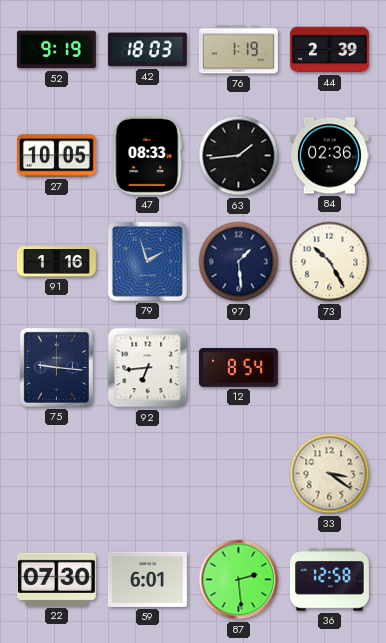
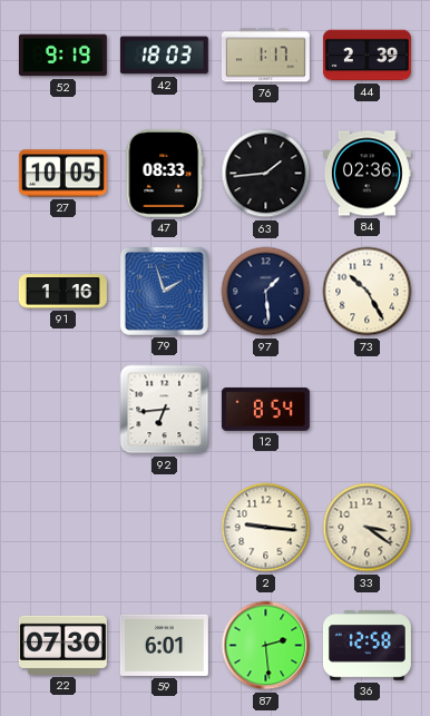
76: 1:19 -> 1:17
75: 9:16 -> none
2: none -> 9:16
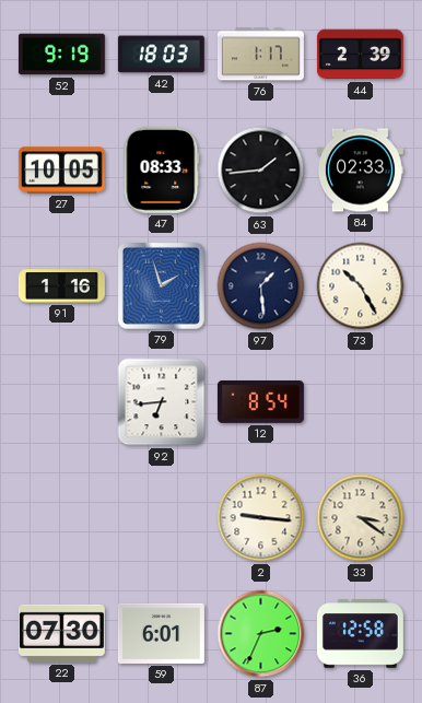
84: 02:36 -> 02:33
87: 2:29 -> 2:34
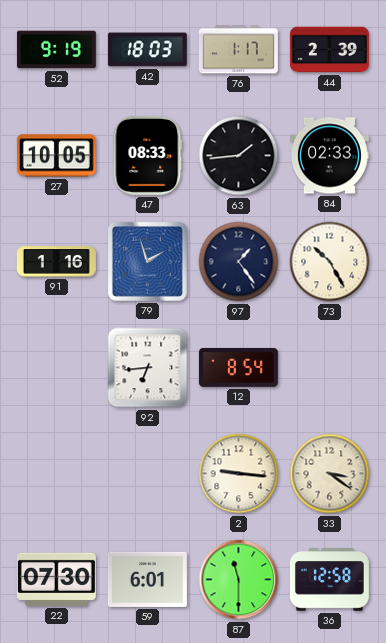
97: 1:29 -> 1:24
87: 2:34 -> 11:30
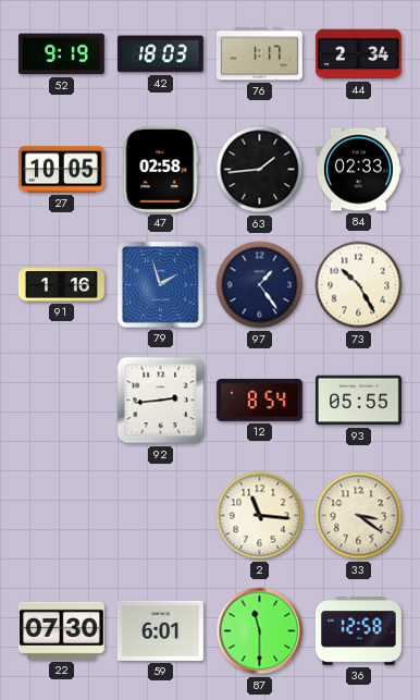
44: 2:39 -> 2:34
47: 08:33 -> 02:58
92: 6:44 -> 2:44
93: none -> 05:55
2: 9:16 -> 11:16
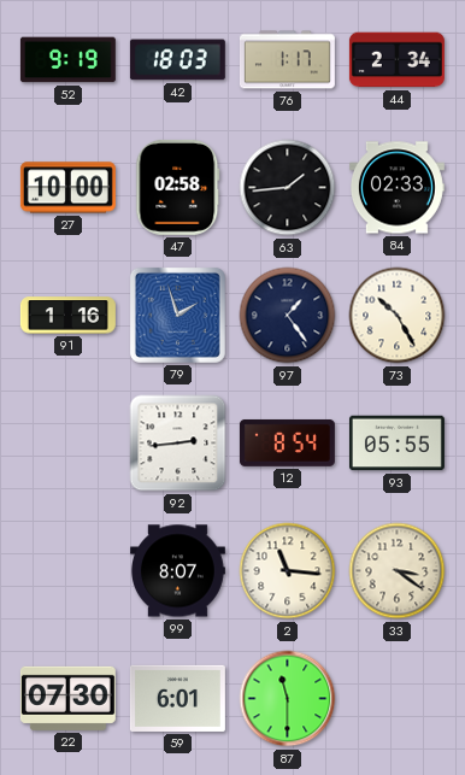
27: 10:05 -> 10:00
99: none -> 8:07
36: 12:58 -> none
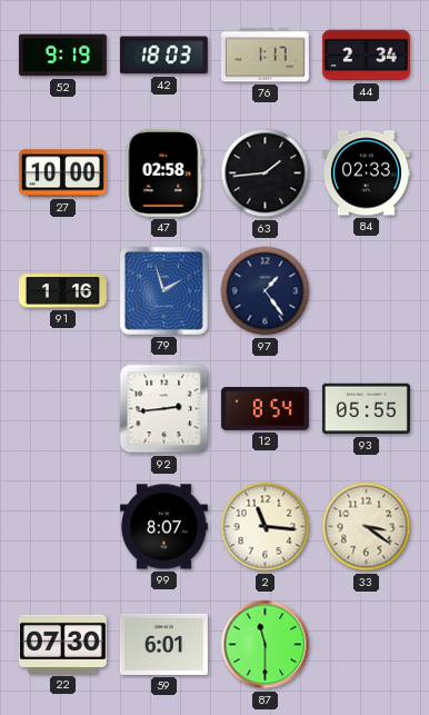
73: 10:25 -> none
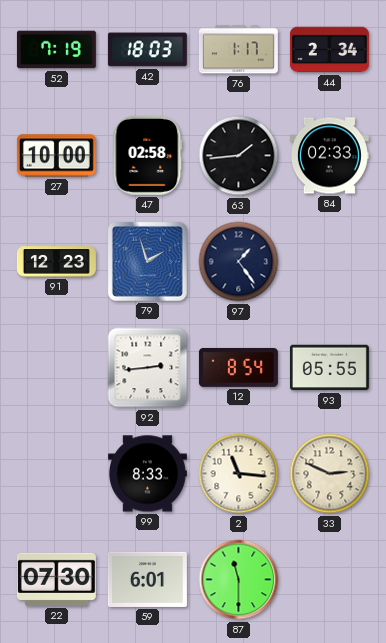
52: 9:19 -> 7:19
91: 1:16 -> 12:23
99: 8:07 -> 8:33
33: 3:21 -> 2:49
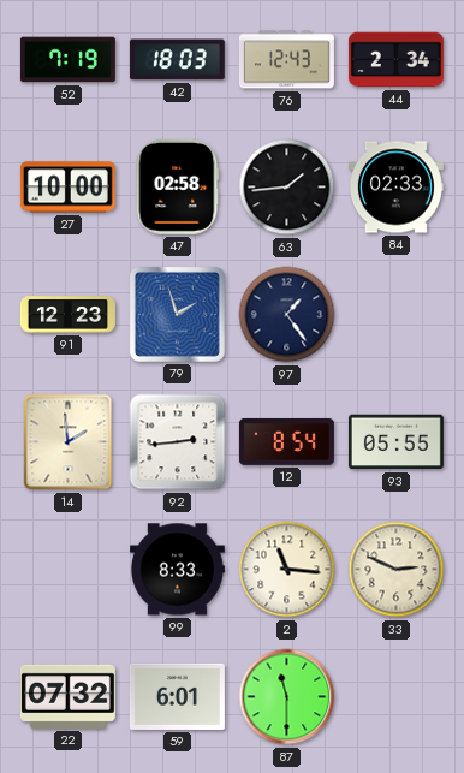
76: 1:17 -> 12:43
14: none -> 1:59
22: 07:30 -> 07:32
